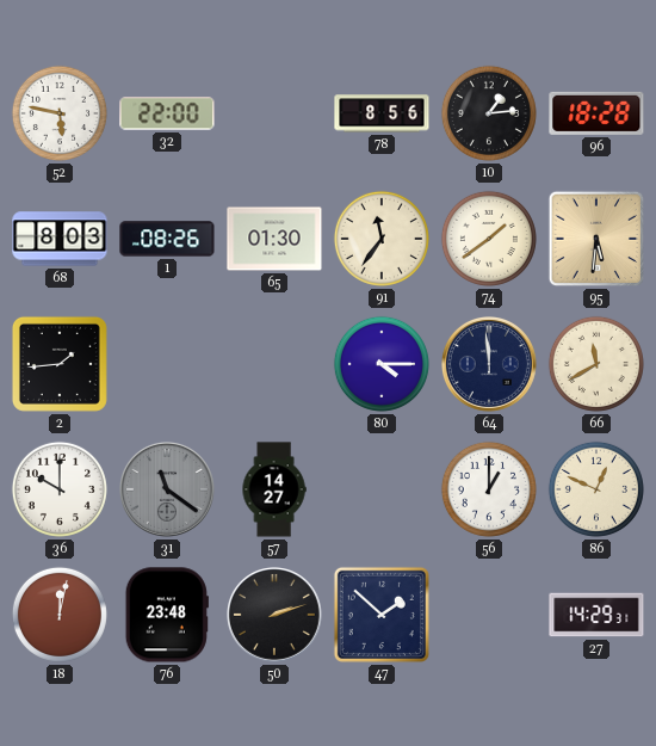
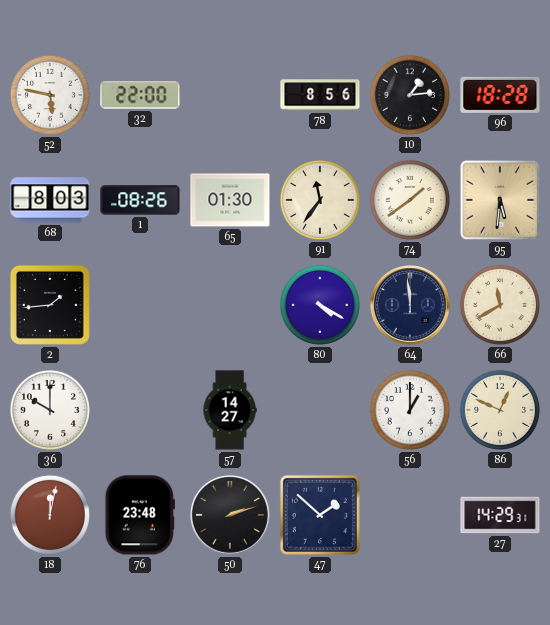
80: 4:15 -> 4:20
31: 11:21 -> none
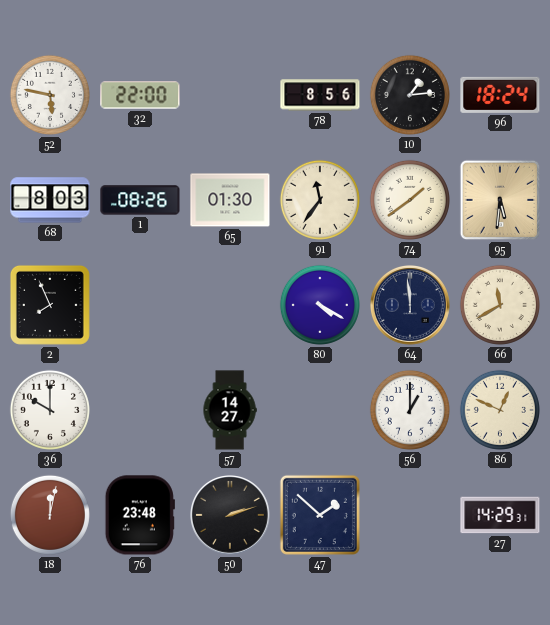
96: 18:28 -> 18:24
2: 1:44 -> 7:56
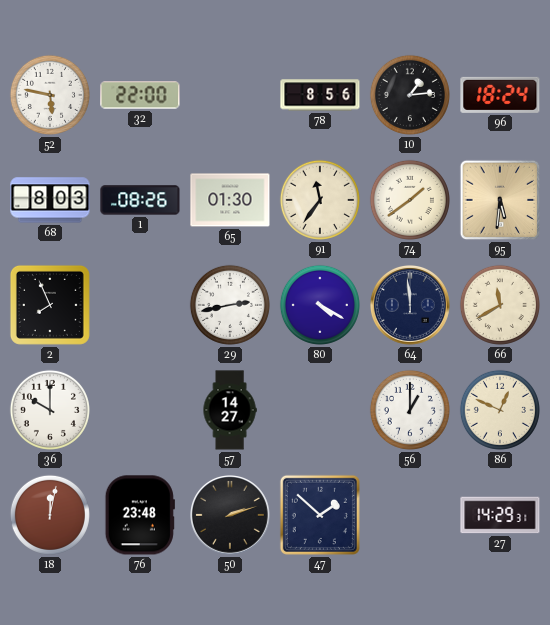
29: none -> 2:43
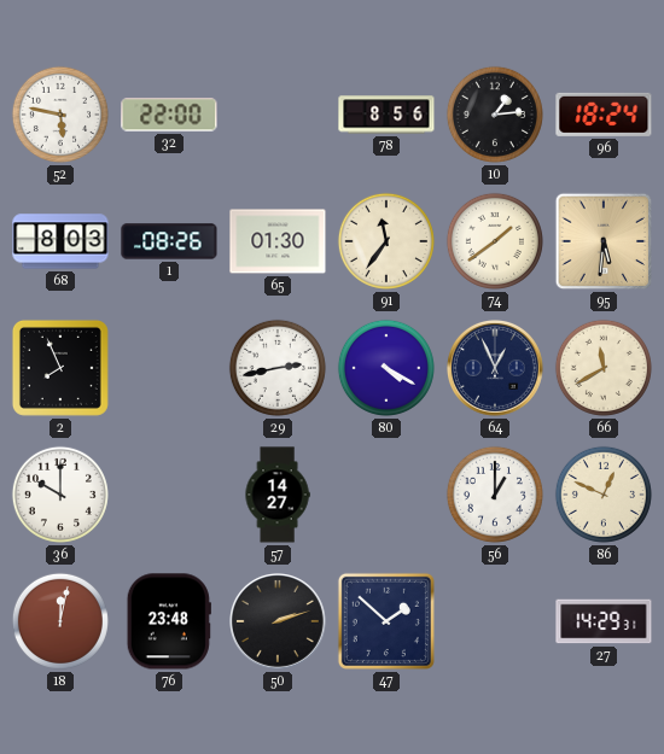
64: 11:59 -> 12:56
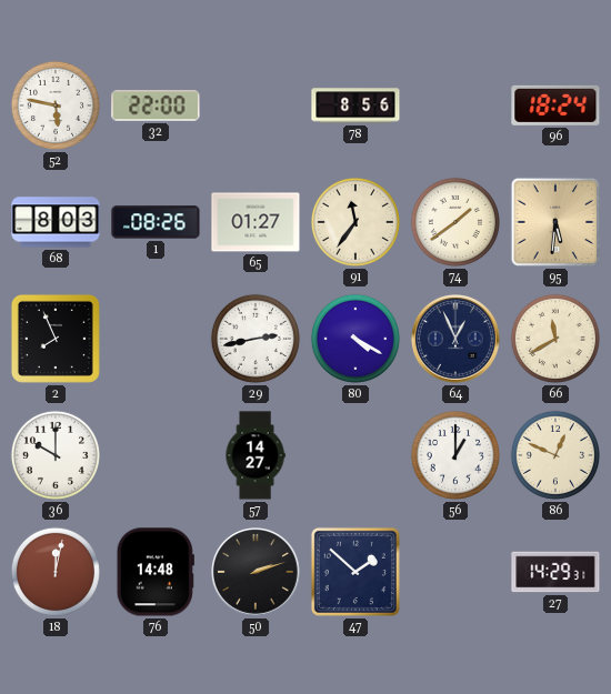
10: 1:14 -> none
65: 01:30 -> 01:27
76: 23:48 -> 14:48
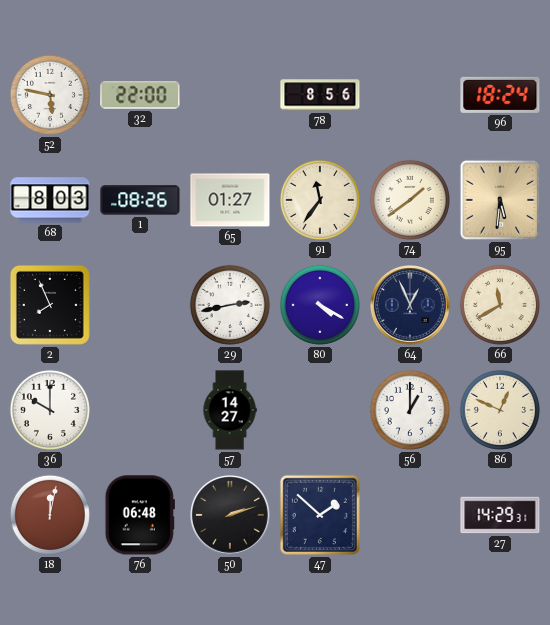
76: 14:48 -> 06:48
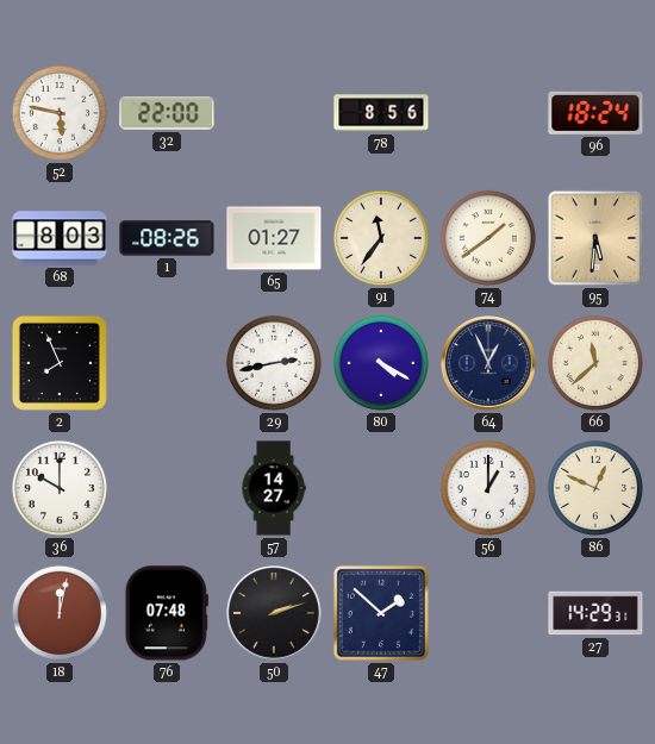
66: 11:40 -> 11:38
76: 06:48 -> 07:48
